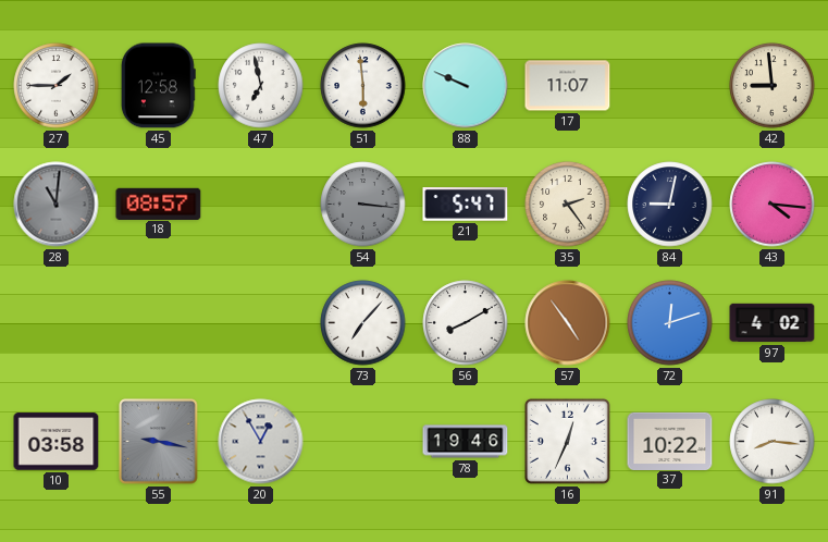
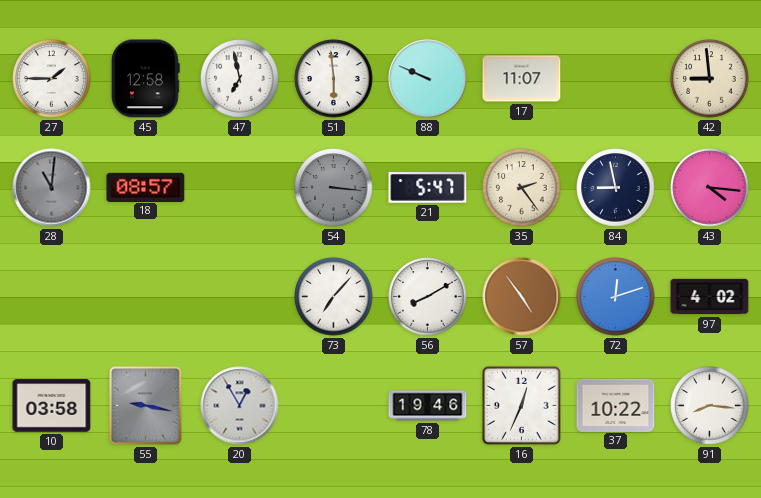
84: 9:02 -> 8:58
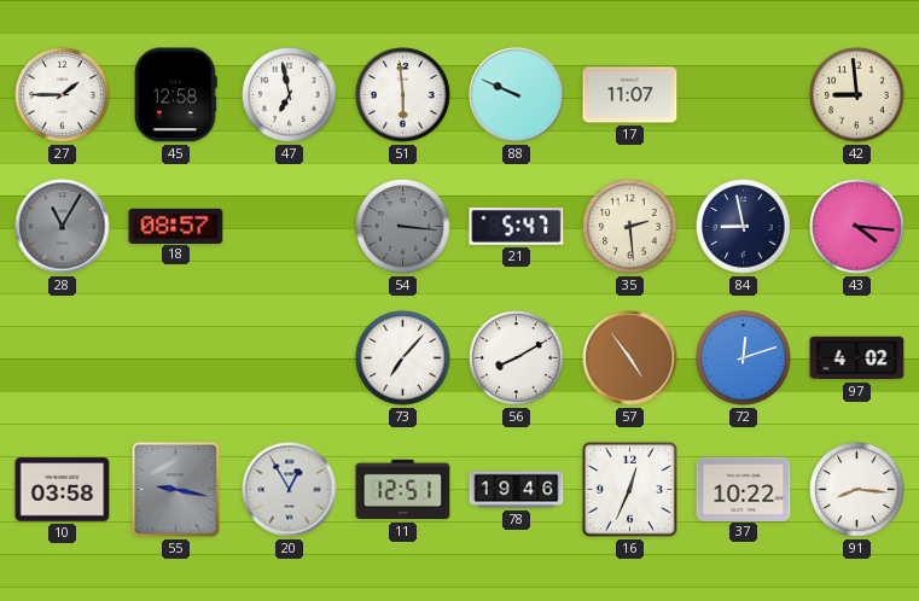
28: 11:01 -> 11:05
35: 2:24 -> 2:29
11: none -> 12:51
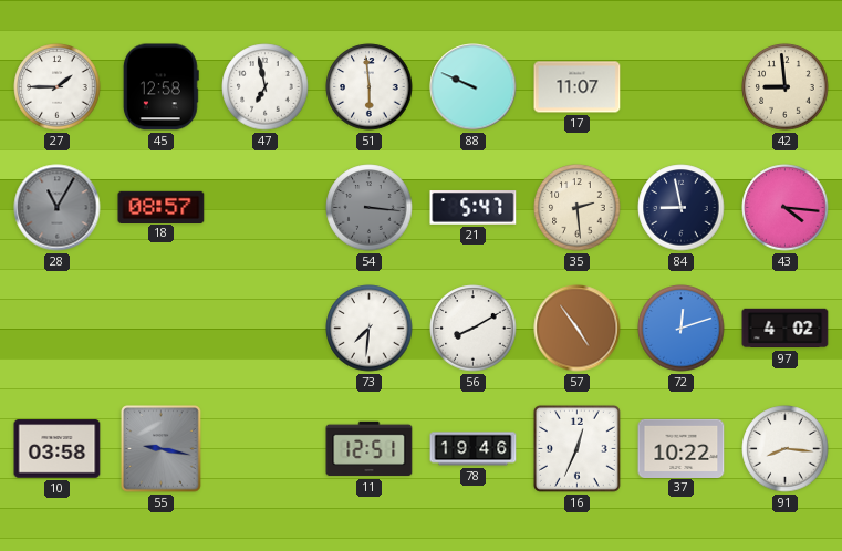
73: 7:07 -> 7:31
20: 12:55 -> none
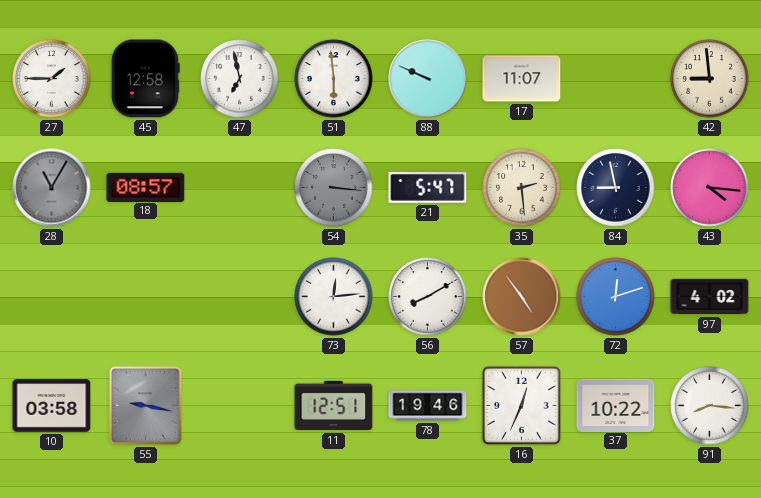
73: 7:31 -> 12:14
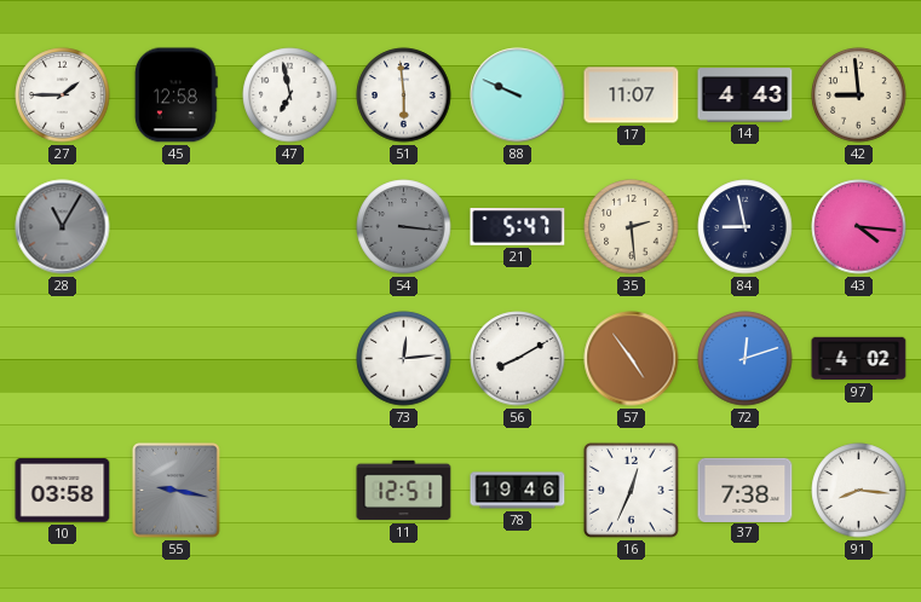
14: none -> 4:43
18: 08:57 -> none
37: 10:22 -> 7:38
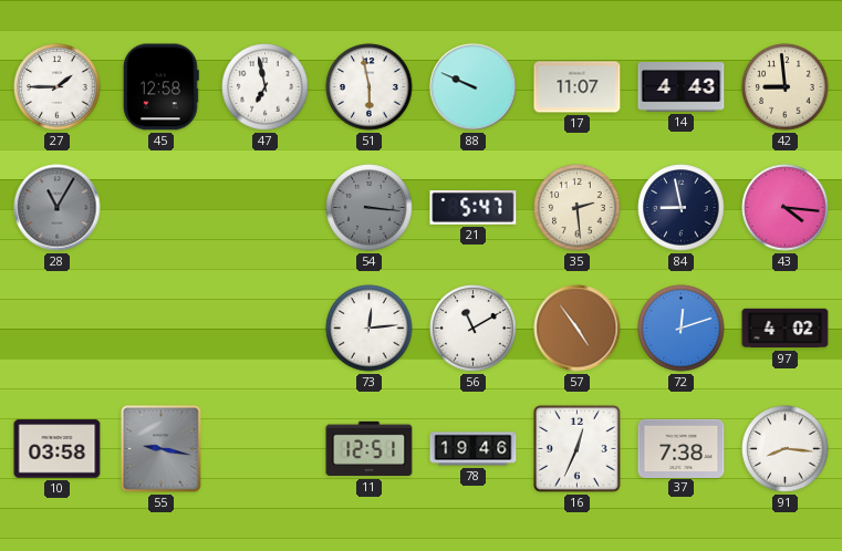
51: 5:59 -> 5:58
56: 8:10 -> 11:10
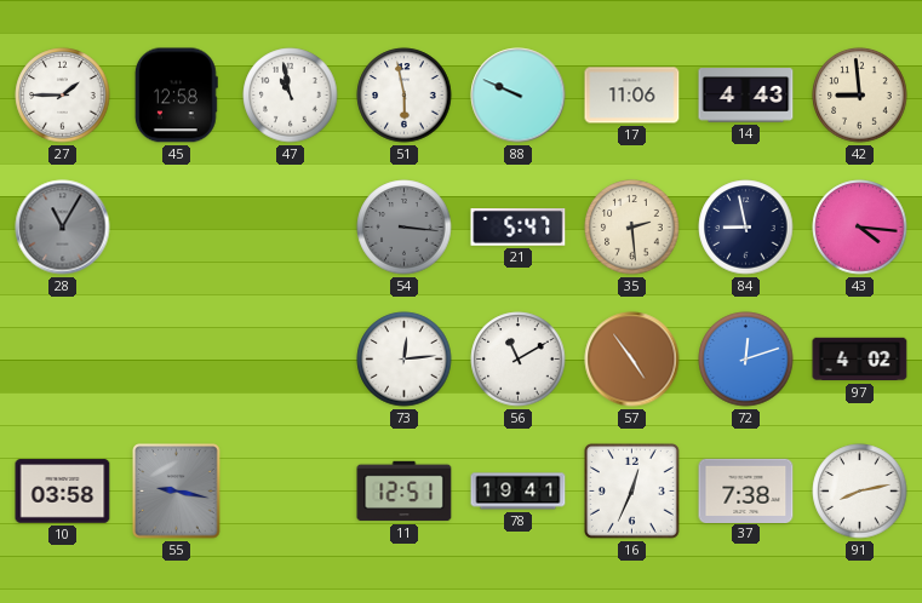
47: 6:58 -> 10:58
17: 11:07 -> 11:06
78: 19:46 -> 19:41
91: 8:16 -> 8:13
